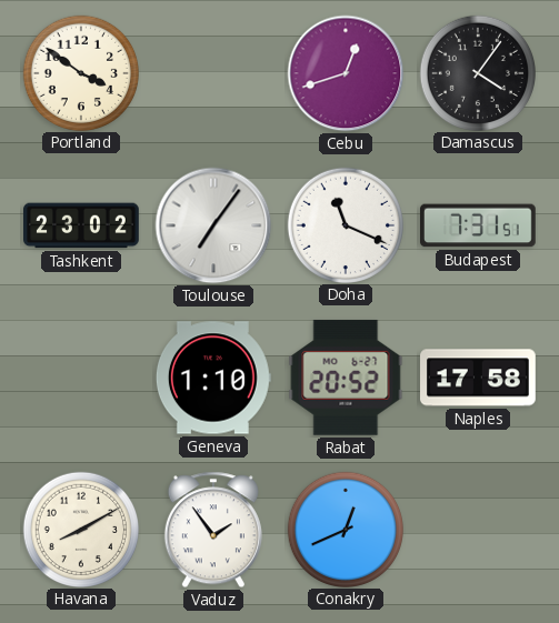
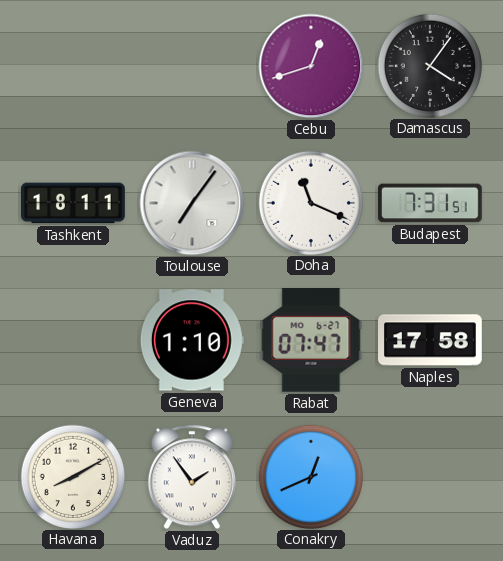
Portland: 3:51 -> none
Tashkent: 23:02 -> 18:11
Rabat: 20:52 -> 07:47
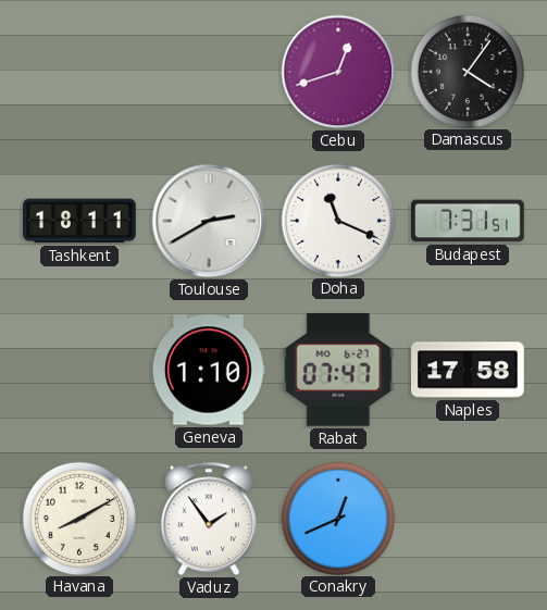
Toulouse: 7:06 -> 2:40
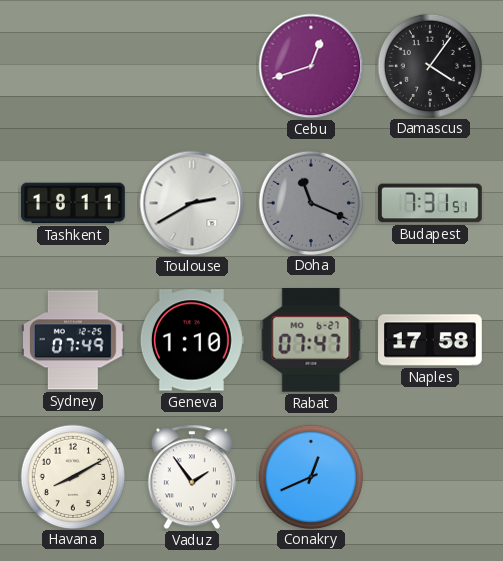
Doha dial: white -> grey
Sydney: none -> 07:49
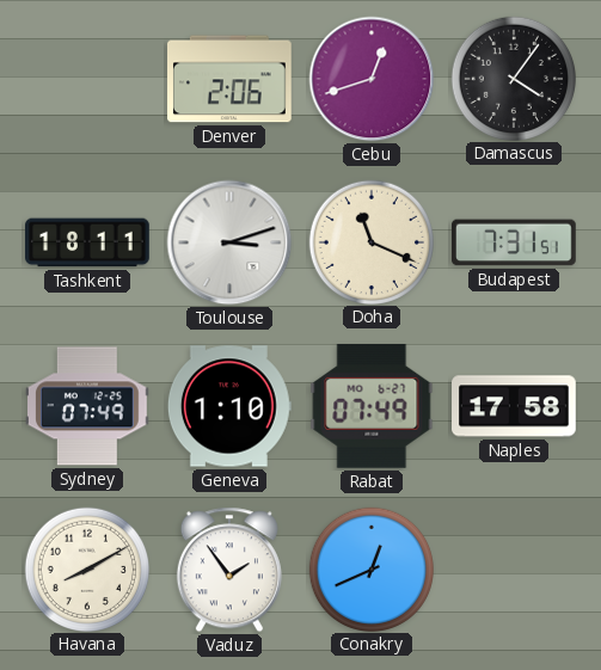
Denver: none -> 2:06
Toulouse: 2:40 -> 3:12
Doha dial: grey -> cream
Rabat: 07:47 -> 07:49
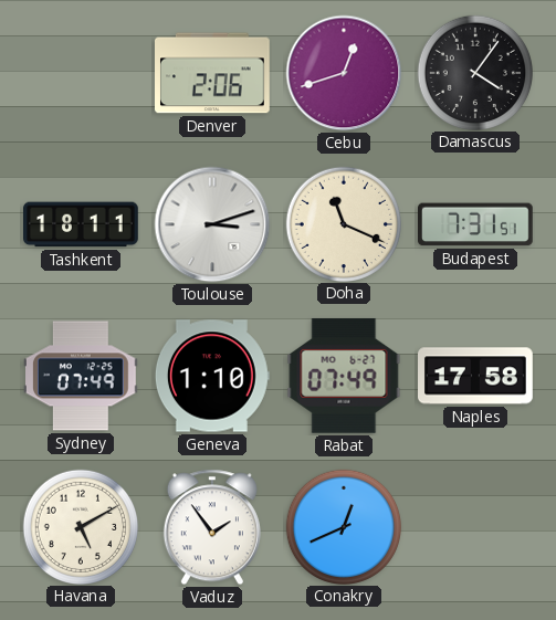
Havana: 8:10 -> 5:10
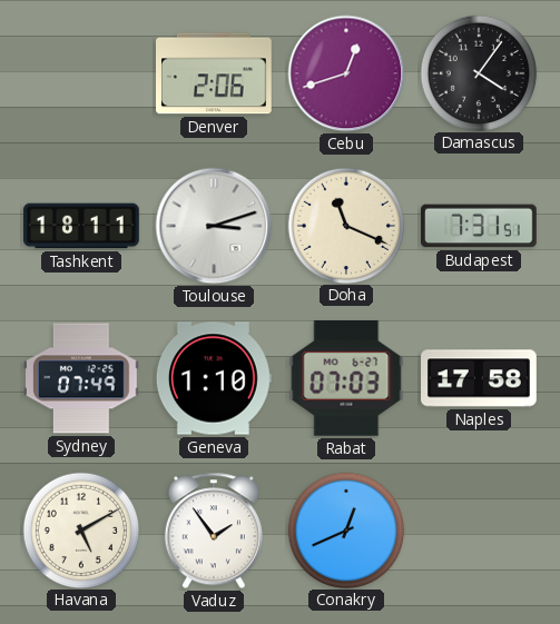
Rabat: 07:49 -> 07:03
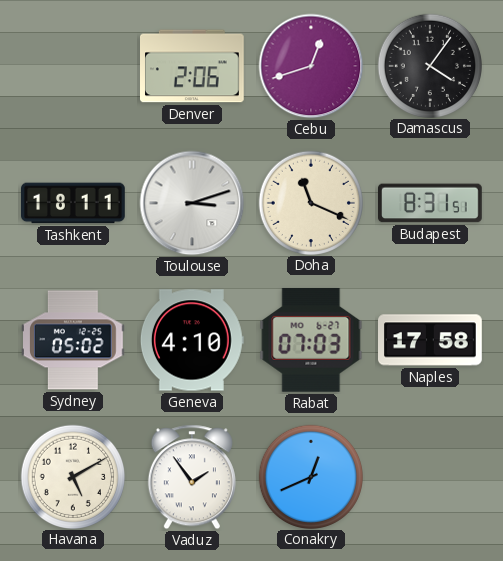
Budapest: 7:31 -> 8:31
Sydney: 07:49 -> 05:02
Geneva: 1:10 -> 4:10
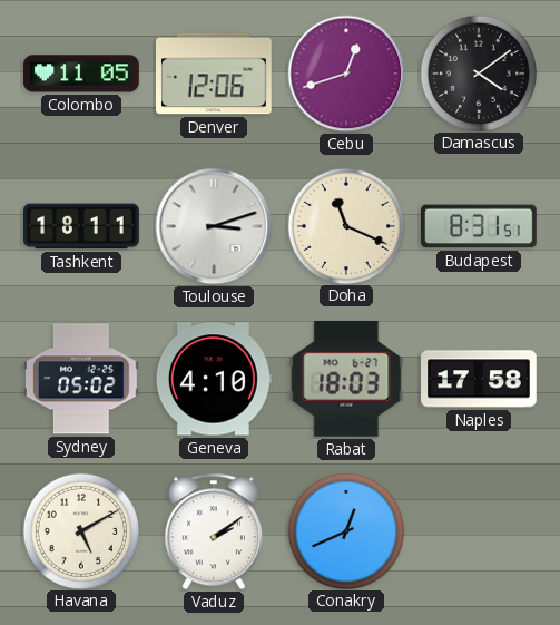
Colombo: none -> 11:05
Denver: 2:06 -> 12:06
Damascus: 4:06 -> 4:09
Rabat: 07:03 -> 18:03
Vaduz: 1:54 -> 2:09
